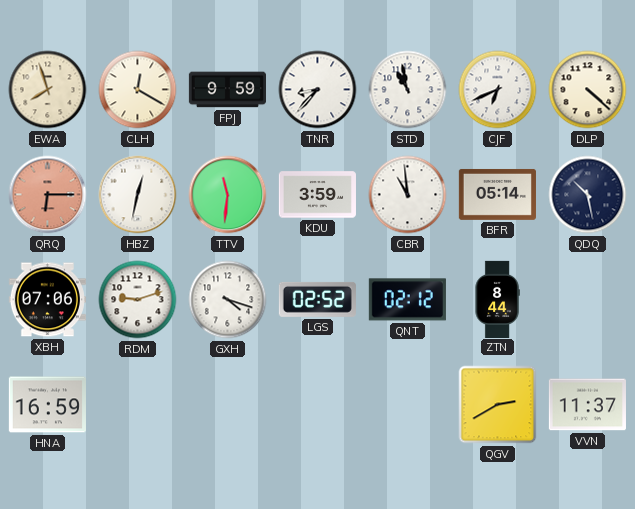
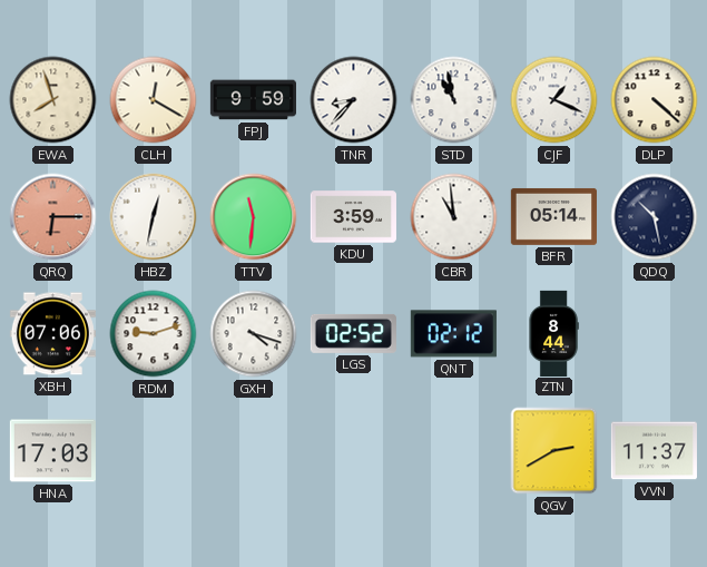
CJF: 6:41 -> 1:19
HNA: 16:59 -> 17:03
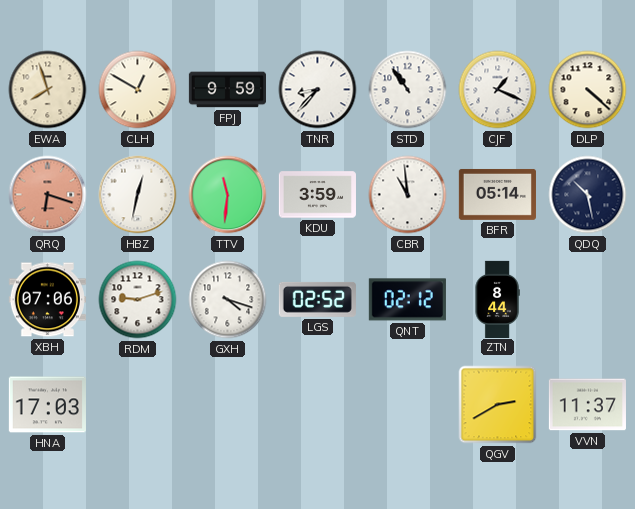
CLH: 12:20 -> 12:50
STD: 10:58 -> 10:54
QRQ: 6:15 -> 6:18
